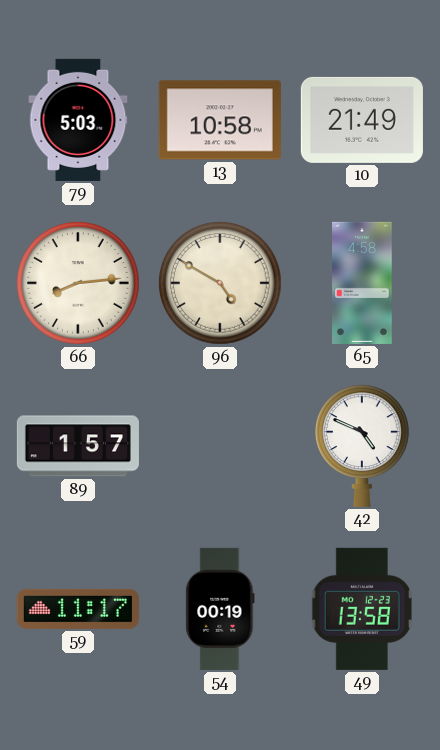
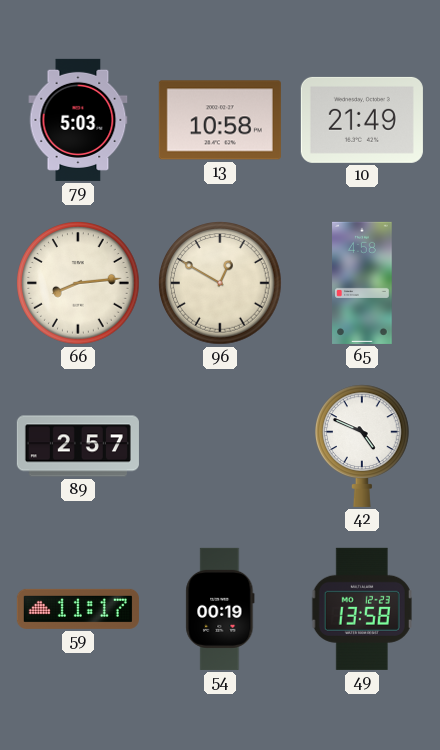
96: 4:50 -> 12:50
89: 1:57 -> 2:57
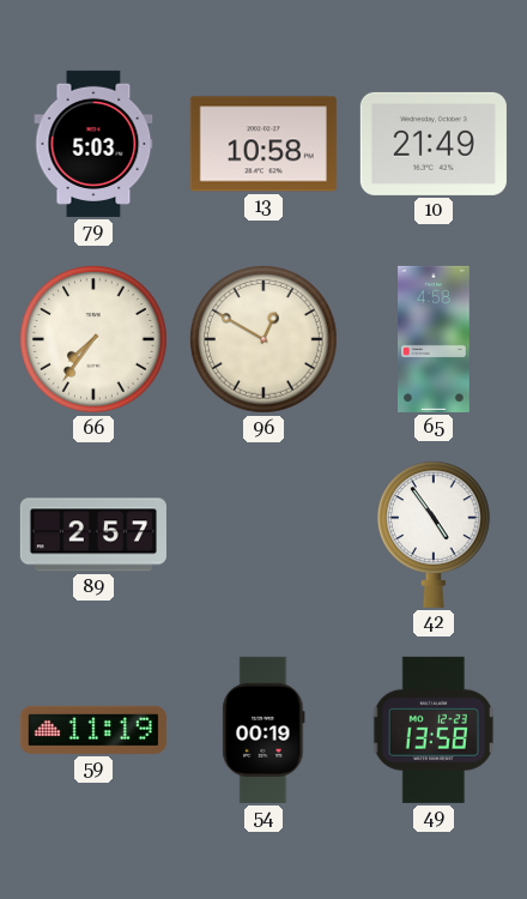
66: 8:14 -> 7:36
42: 4:49 -> 4:54
59: 11:17 -> 11:19
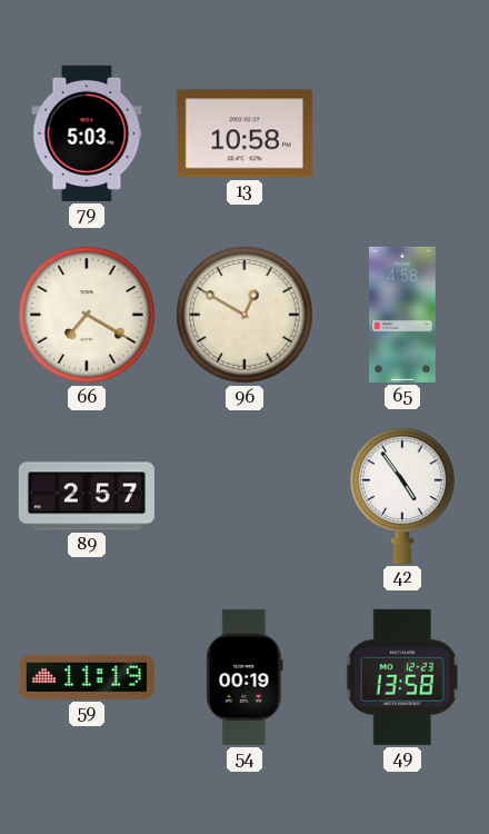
10: 21:49 -> none
66: 7:36 -> 7:20
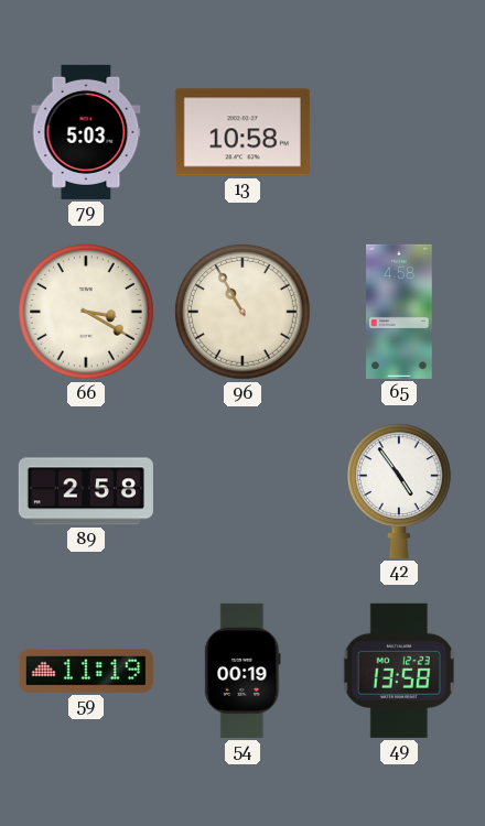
66: 7:20 -> 3:20
96: 12:50 -> 10:55
89: 2:57 -> 2:58
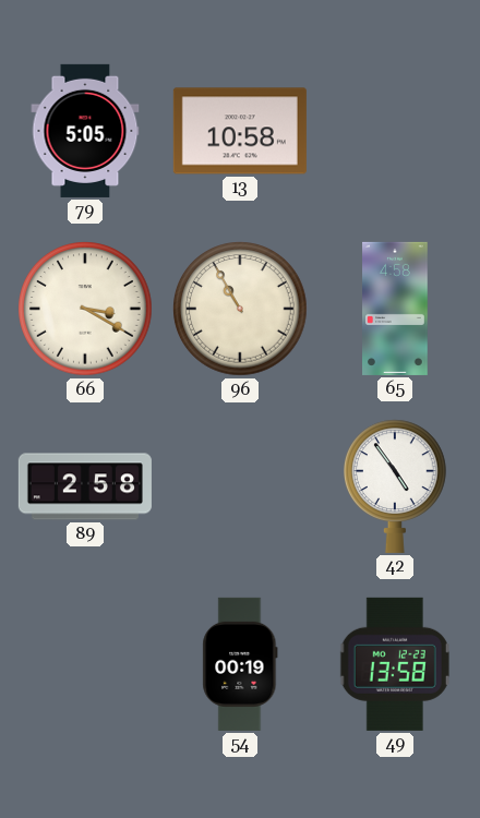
79: 5:03 -> 5:05
59: 11:19 -> none
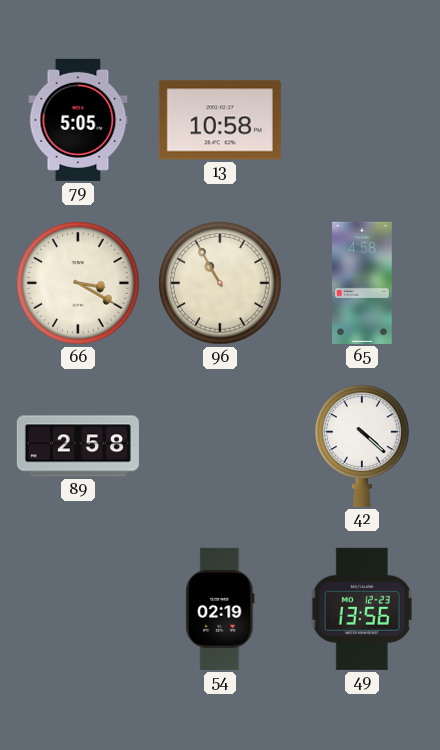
42: 4:54 -> 4:22
54: 00:19 -> 02:19
49: 13:58 -> 13:56
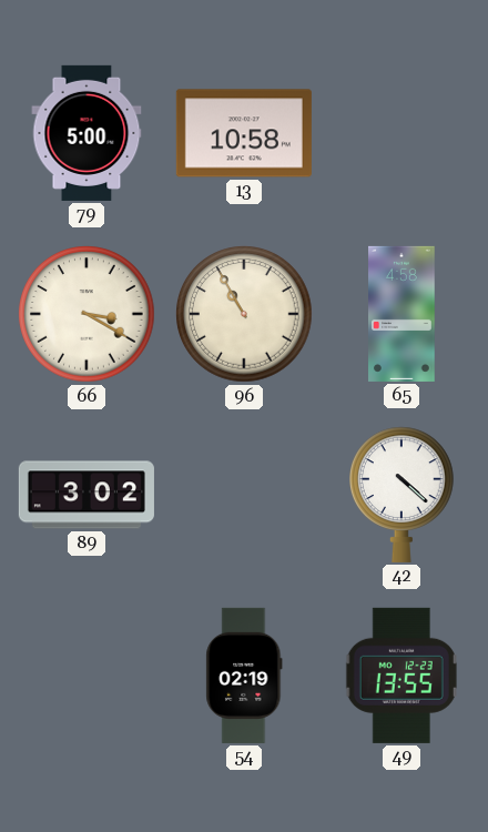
79: 5:05 -> 5:00
89: 2:58 -> 3:02
49: 13:56 -> 13:55
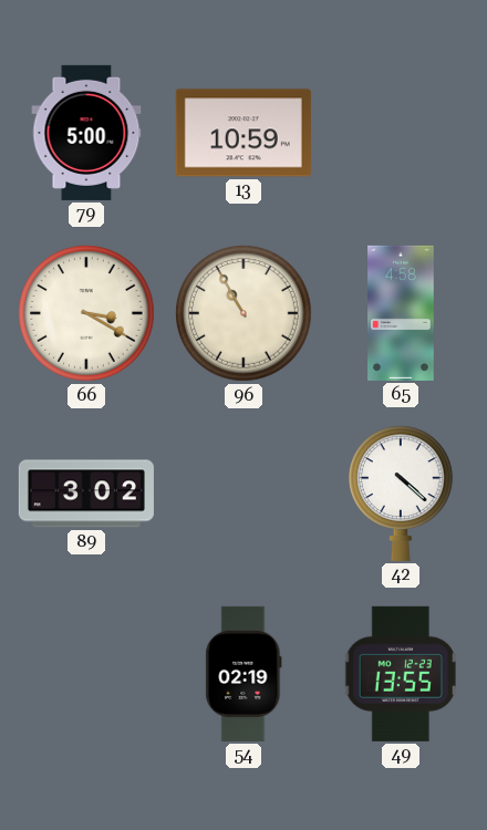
13: 10:58 -> 10:59
